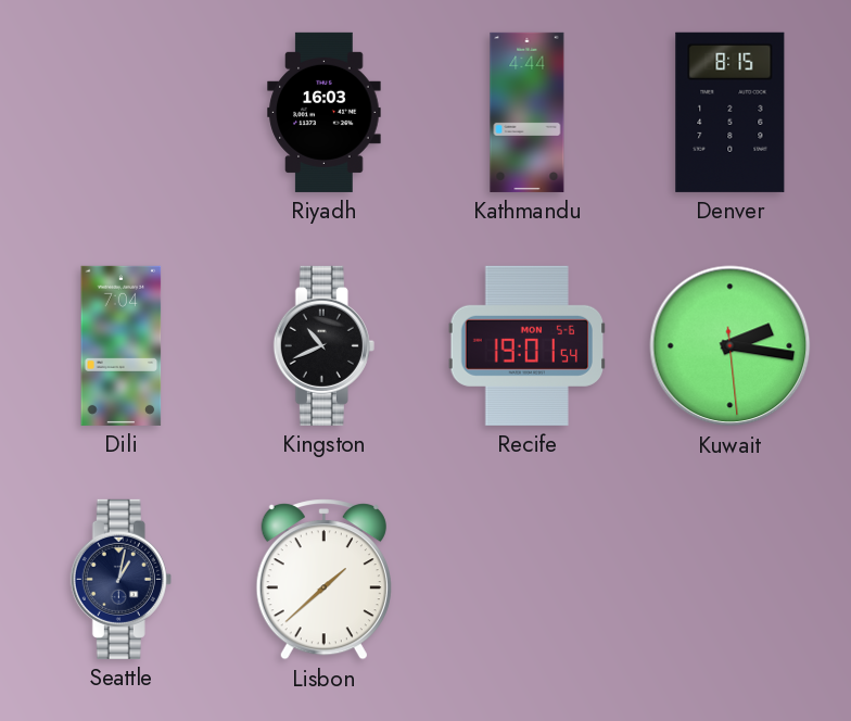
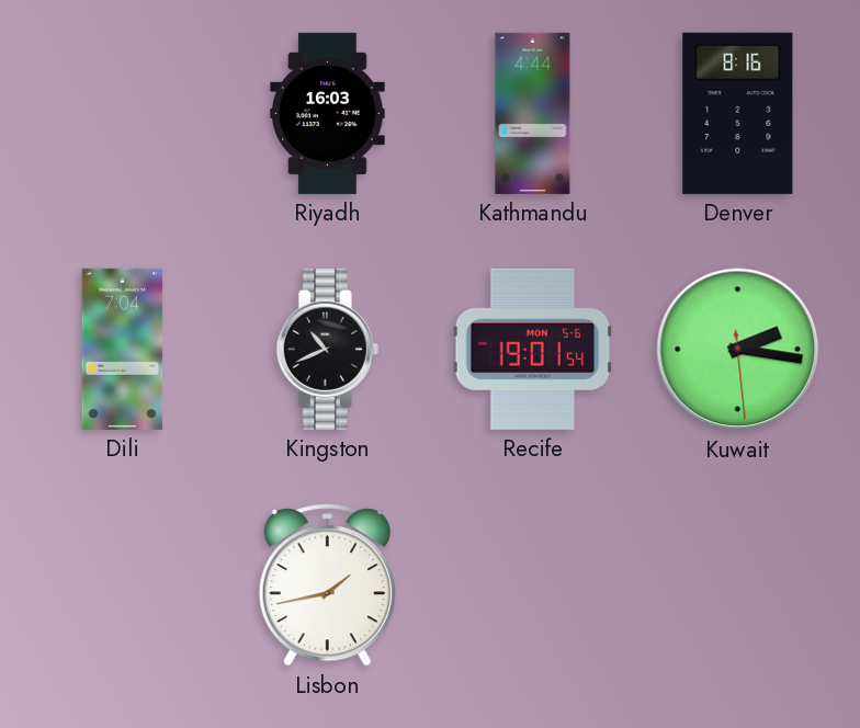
Denver: 8:15 -> 8:16
Seattle: 1:02 -> none
Lisbon: 1:38 -> 1:43
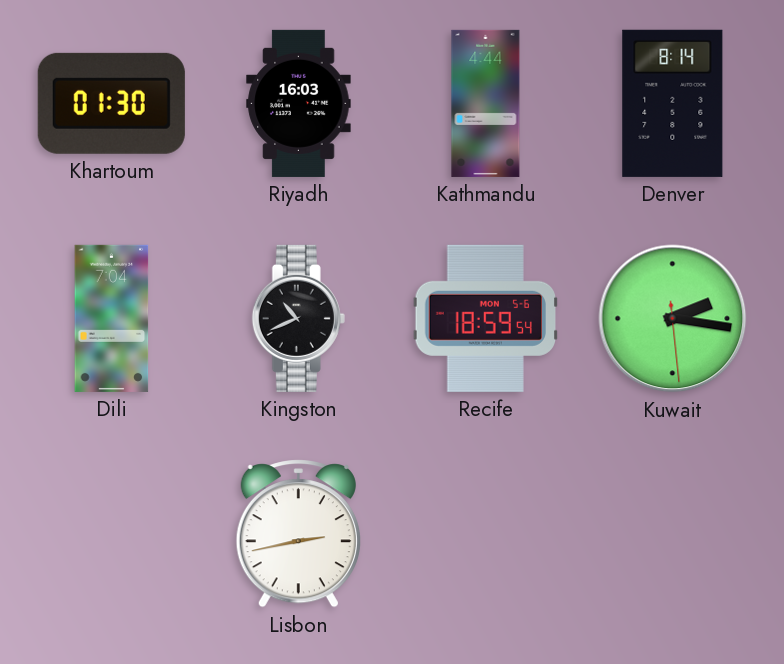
Khartoum: none -> 01:30
Denver: 8:16 -> 8:14
Recife: 19:01 -> 18:59
Lisbon: 1:43 -> 2:43
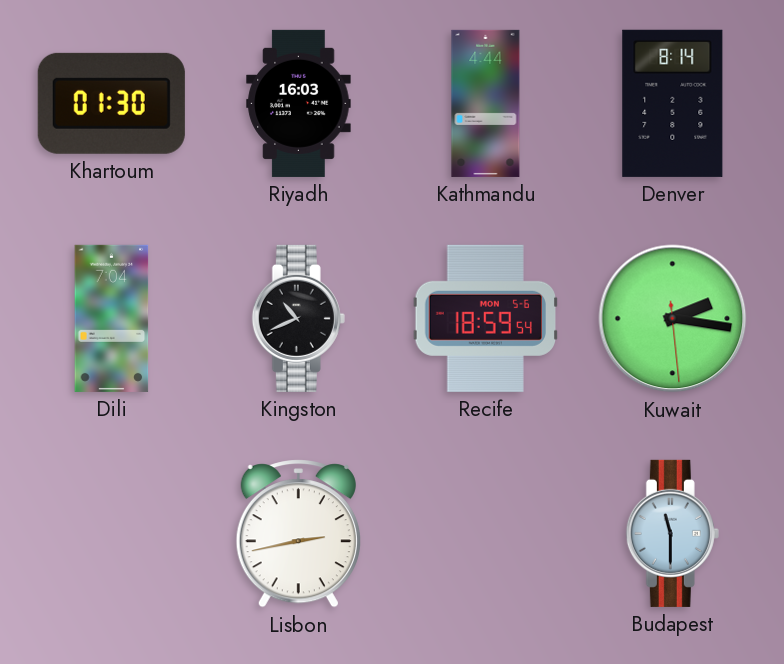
Budapest: none -> 11:30
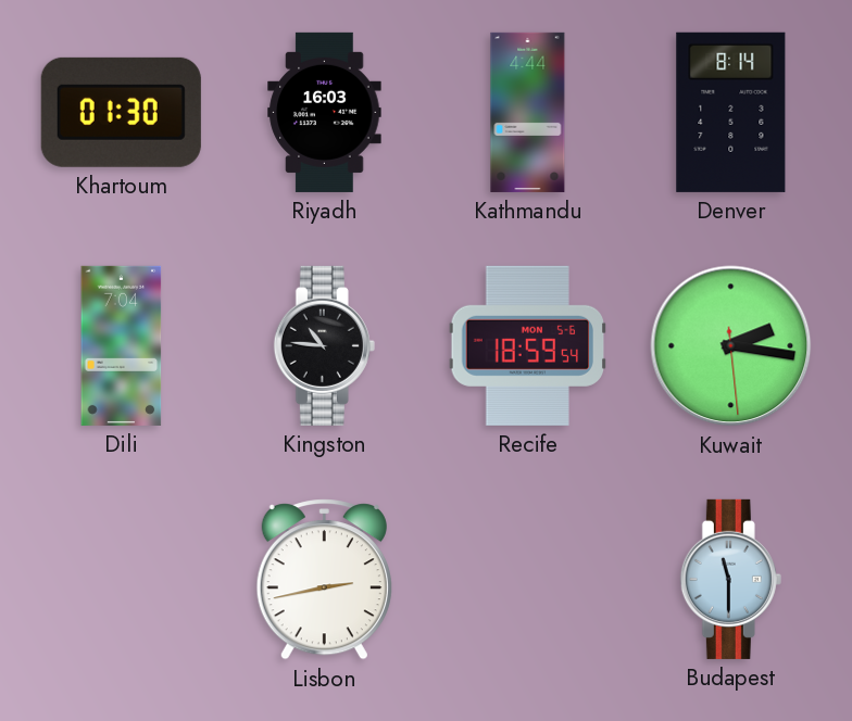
Kingston: 10:41 -> 10:46
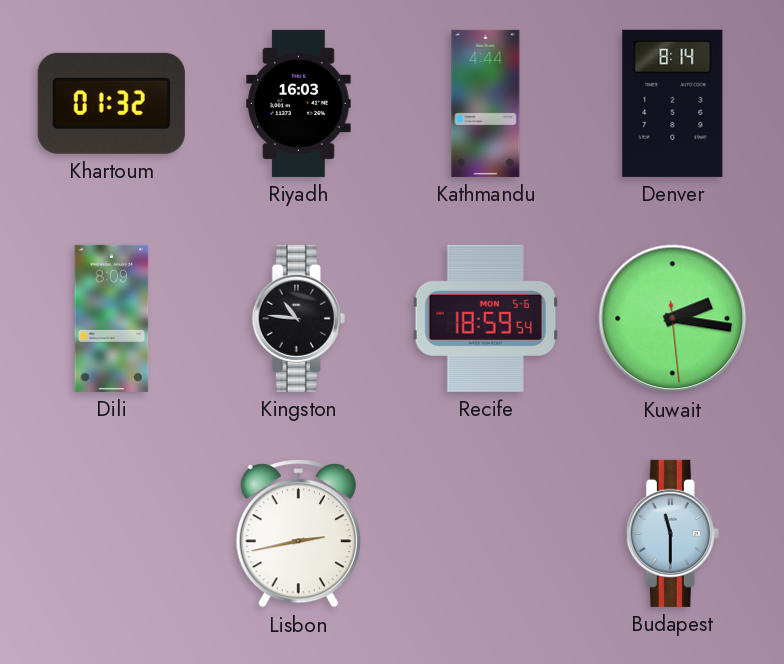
Khartoum: 01:30 -> 01:32
Dili: 7:04 -> 8:09
